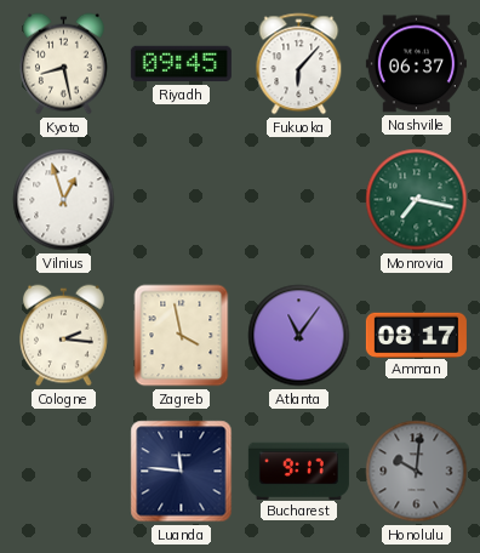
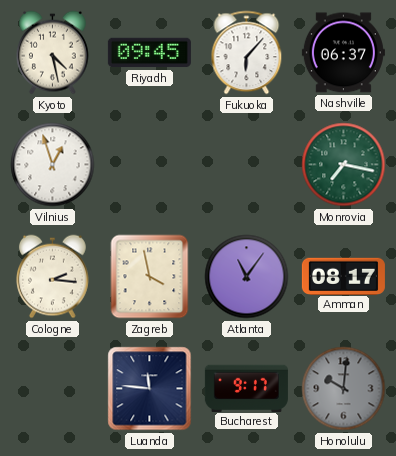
Kyoto: 8:28 -> 4:28
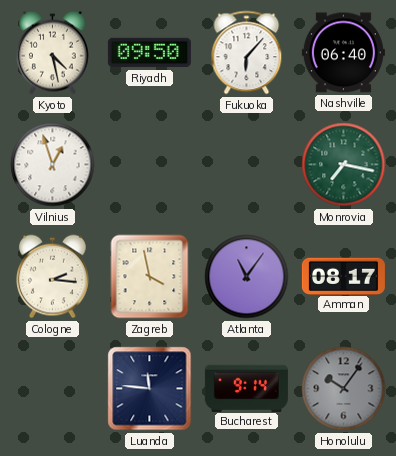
Riyadh: 09:45 -> 09:50
Nashville: 06:37 -> 06:40
Bucharest: 9:17 -> 9:14
Honolulu: 10:01 -> 10:06
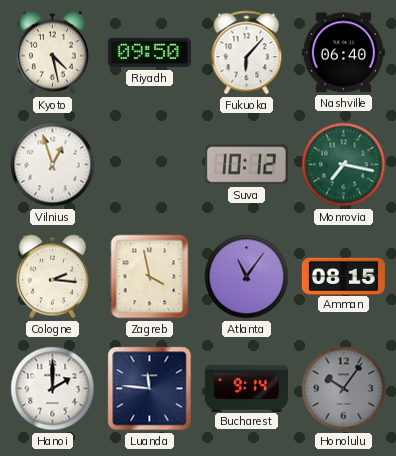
Suva: none -> 10:12
Amman: 08:17 -> 08:15
Hanoi: none -> 2:00
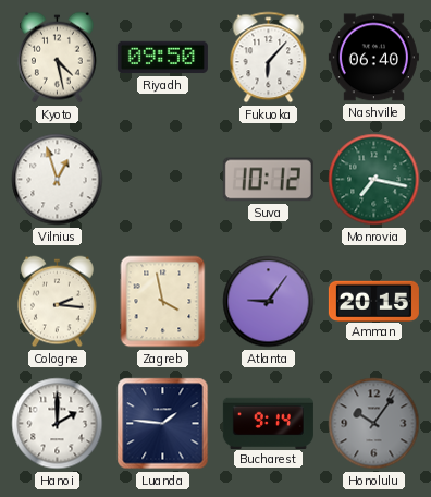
Atlanta: 11:06 -> 9:06
Amman: 08:15 -> 20:15
Luanda: 11:46 -> 1:46
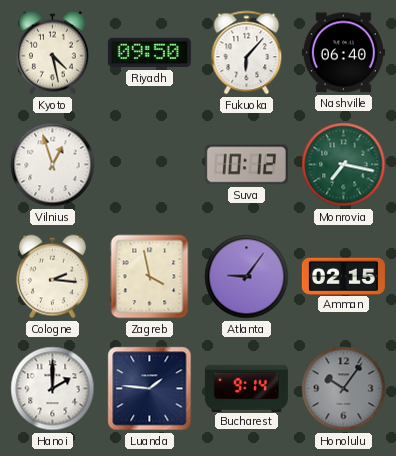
Amman: 20:15 -> 02:15
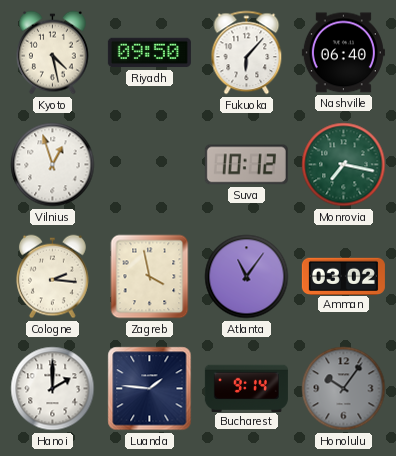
Atlanta: 9:06 -> 11:06
Amman: 02:15 -> 03:02
